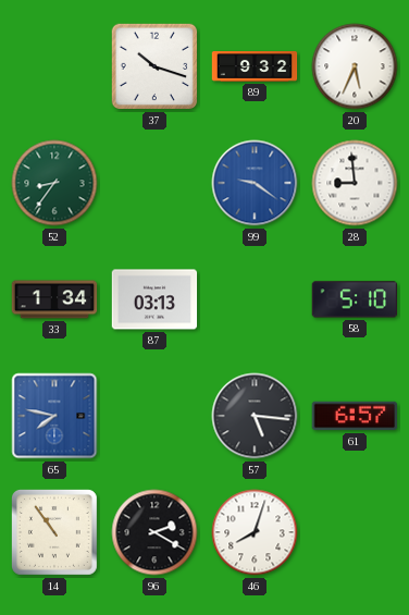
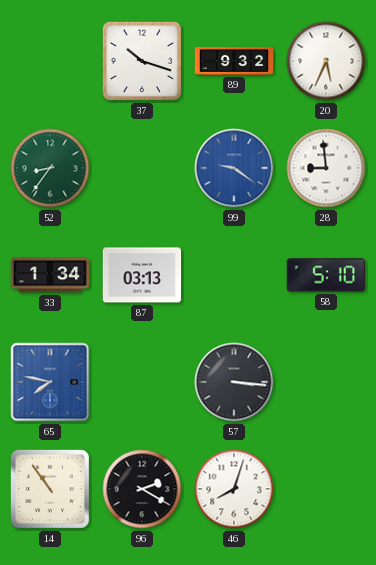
57: 5:16 -> 3:16
61: 6:57 -> none
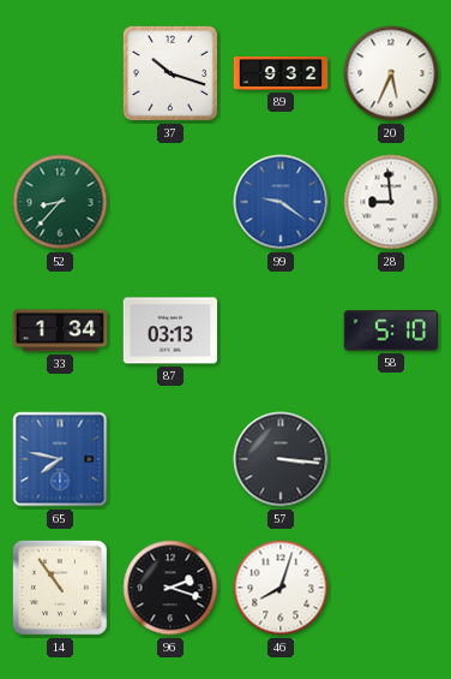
52: 8:36 -> 8:37
96: 2:20 -> 2:18
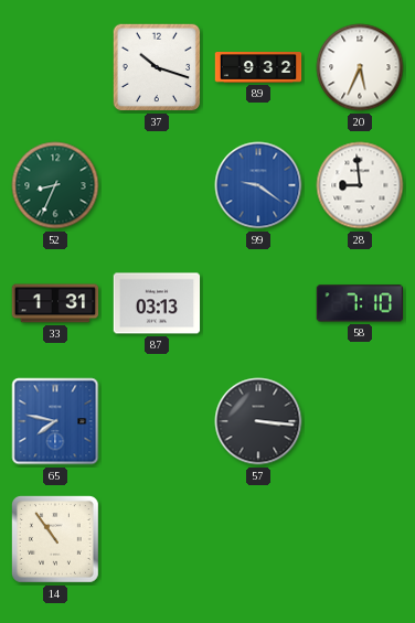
52: 8:37 -> 8:34
33: 1:34 -> 1:31
58: 5:10 -> 7:10
96: 2:18 -> none
46: 8:03 -> none
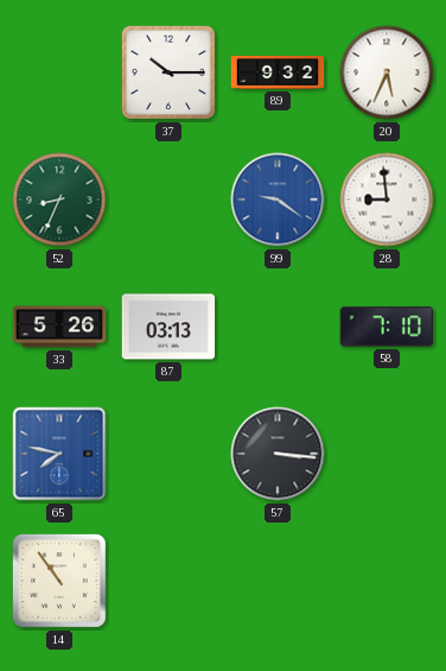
37: 10:18 -> 10:15
33: 1:31 -> 5:26
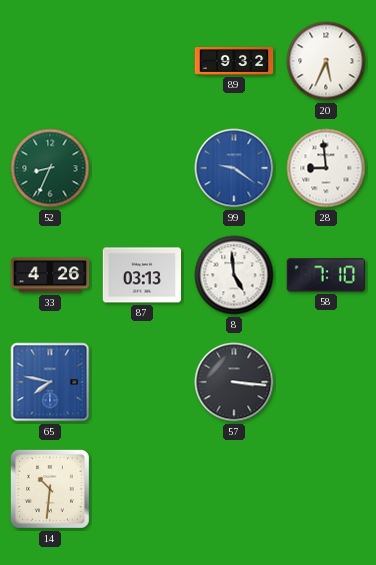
37: 10:15 -> none
33: 5:26 -> 4:26
8: none -> 4:59
14: 10:54 -> 10:31
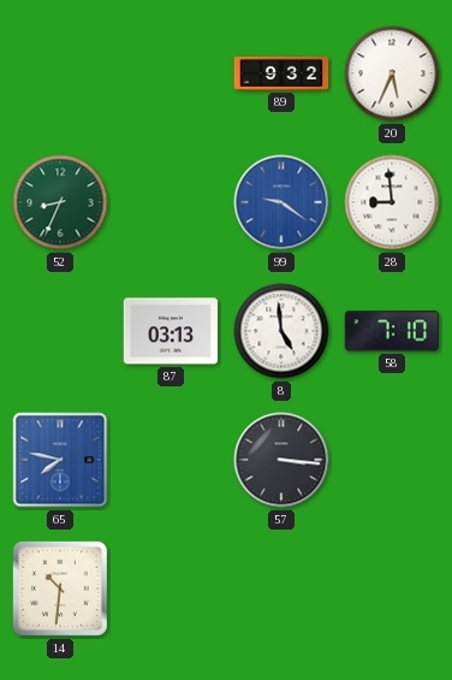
33: 4:26 -> none
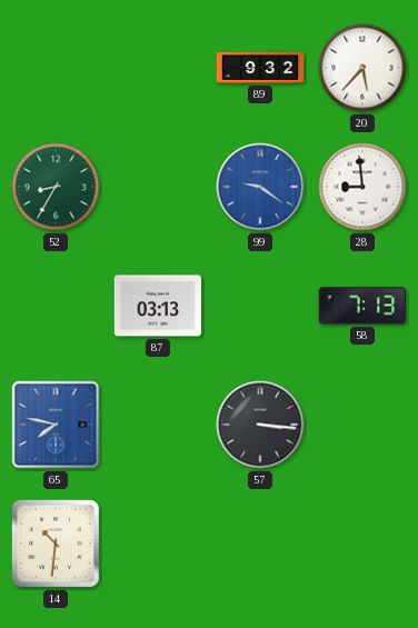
20: 5:34 -> 5:37
52: 8:34 -> 8:35
8: 4:59 -> none
58: 7:10 -> 7:13
